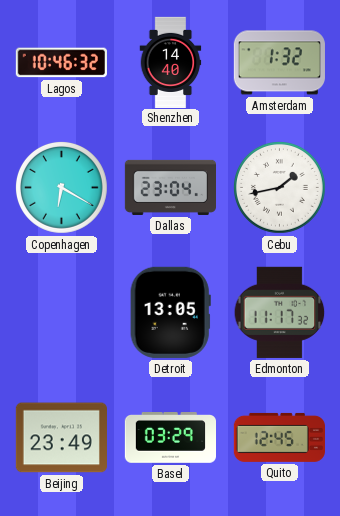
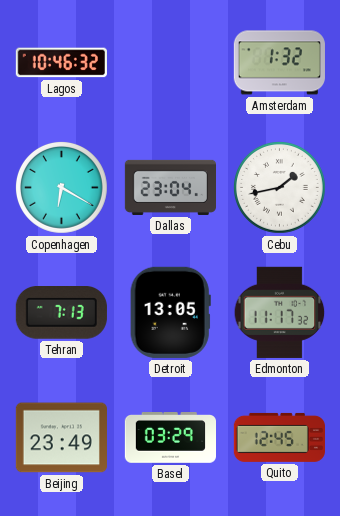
Shenzhen: 14:40 -> none
Tehran: none -> 7:13
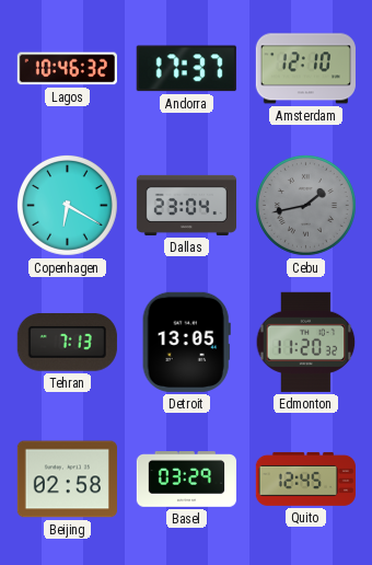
Andorra: none -> 17:37
Amsterdam: 1:32 -> 12:10
Cebu dial: white -> grey
Edmonton: 11:17 -> 11:20
Beijing: 23:49 -> 02:58
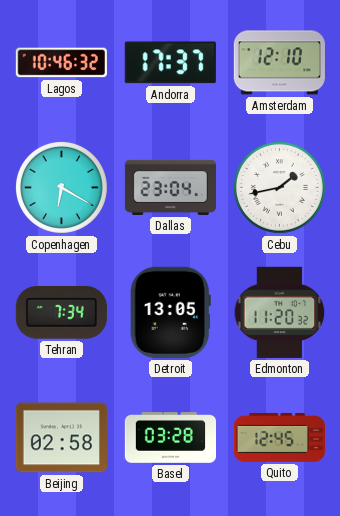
Cebu dial: grey -> white
Tehran: 7:13 -> 7:34
Basel: 03:29 -> 03:28
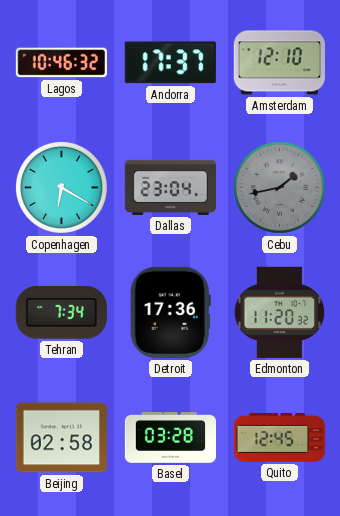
Cebu dial: white -> grey
Detroit: 13:05 -> 17:36
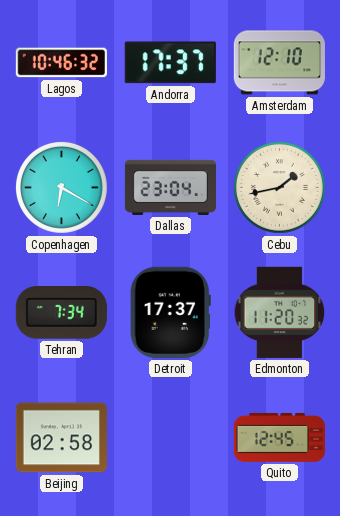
Cebu dial: grey -> cream
Detroit: 17:36 -> 17:37
Basel: 03:28 -> none
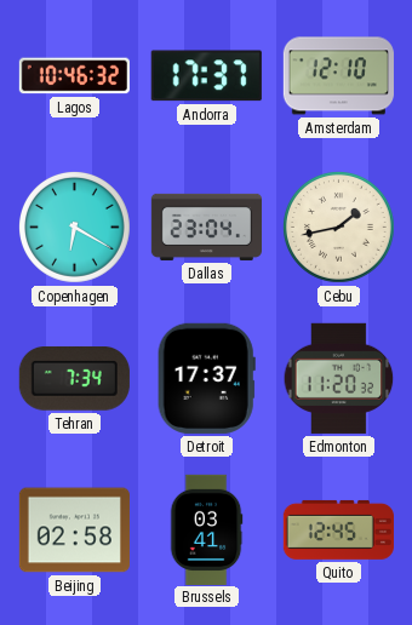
Brussels: none -> 03:41
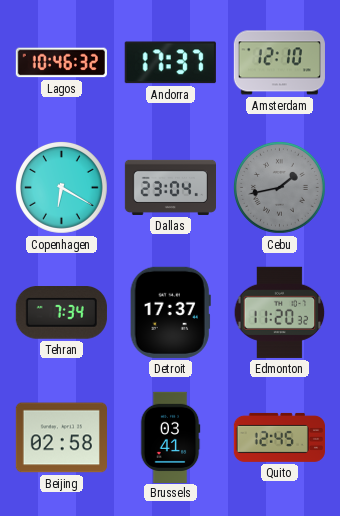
Cebu dial: cream -> grey
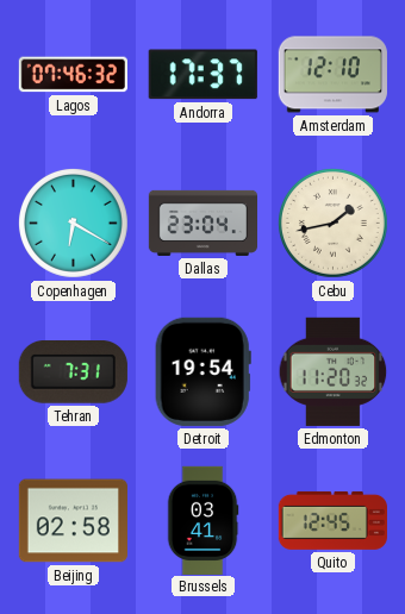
Lagos: 10:46 -> 07:46
Cebu dial: grey -> cream
Tehran: 7:34 -> 7:31
Detroit: 17:37 -> 19:54
